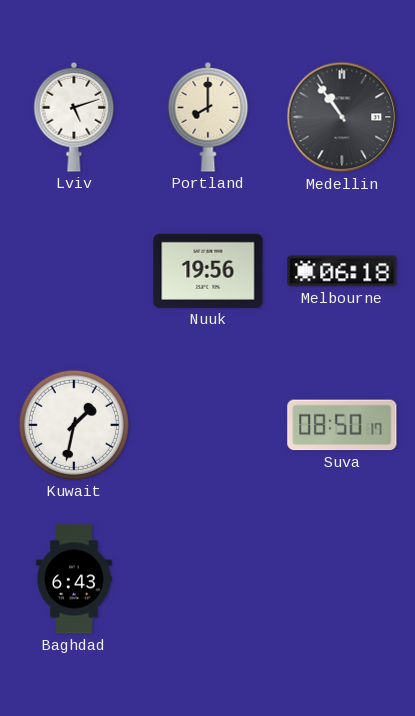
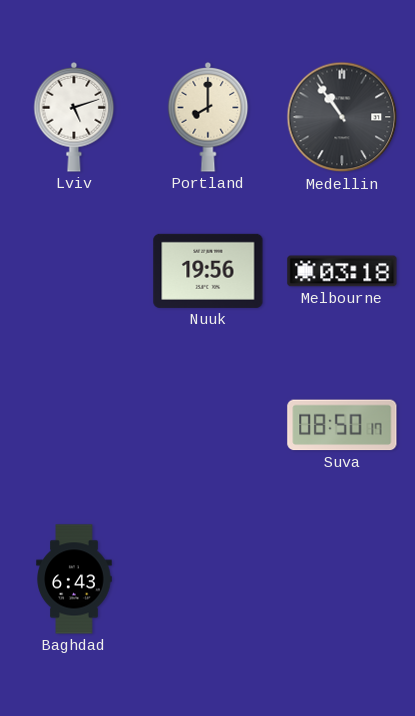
Melbourne: 06:18 -> 03:18
Kuwait: 1:32 -> none
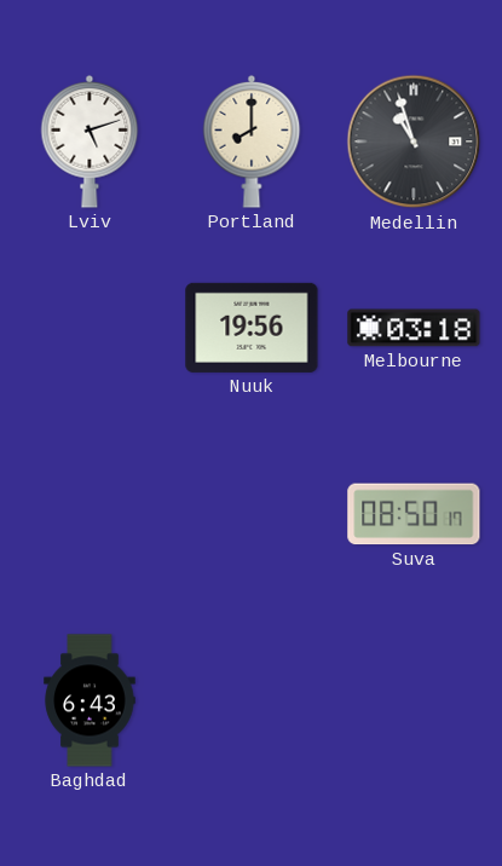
Medellin: 10:54 -> 10:57
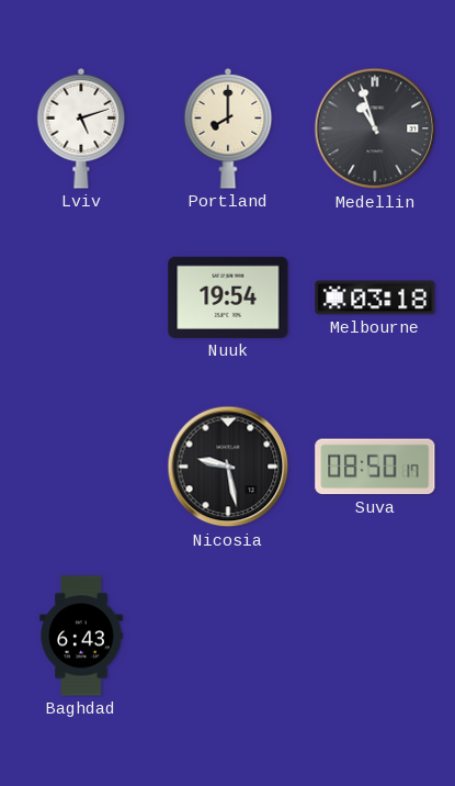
Nuuk: 19:56 -> 19:54
Nicosia: none -> 9:28
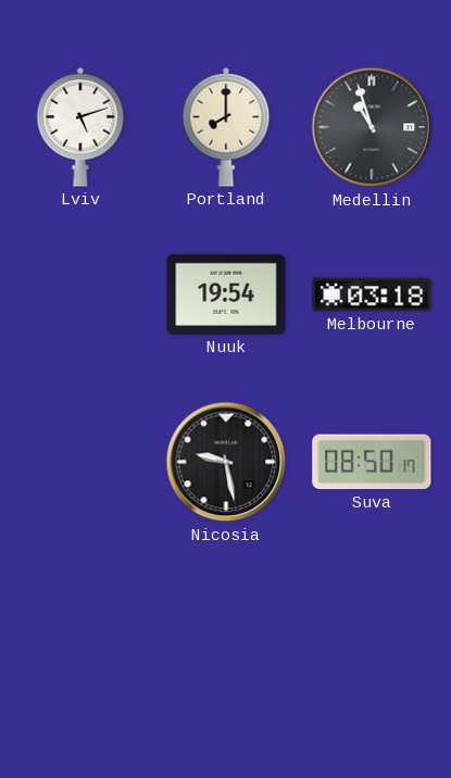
Baghdad: 6:43 -> none
